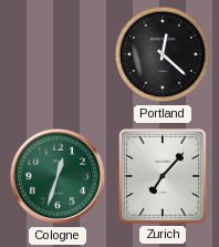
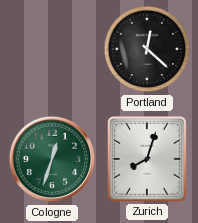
Zurich: 7:07 -> 8:03
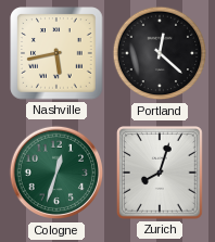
Nashville: none -> 5:43
